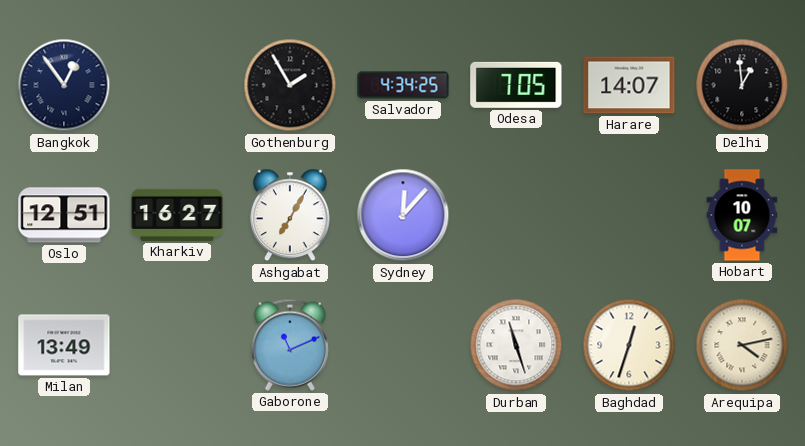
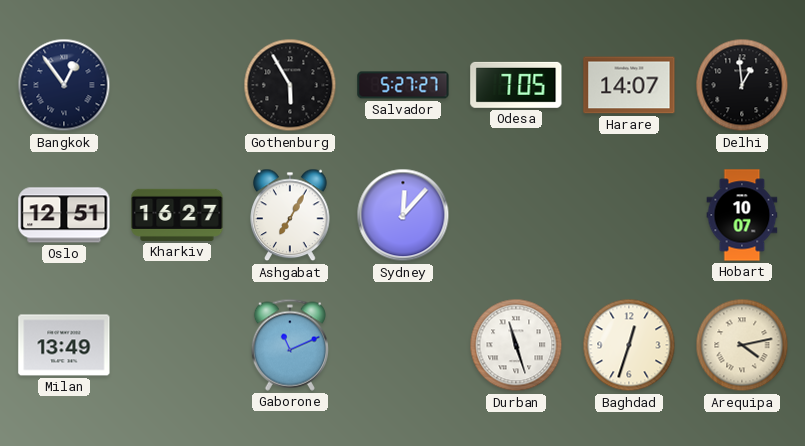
Gothenburg: 1:55 -> 5:55
Salvador: 4:34 -> 5:27
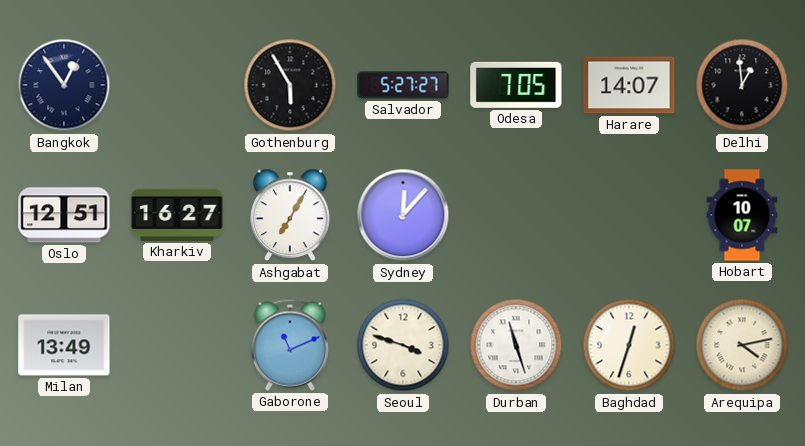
Seoul: none -> 3:48
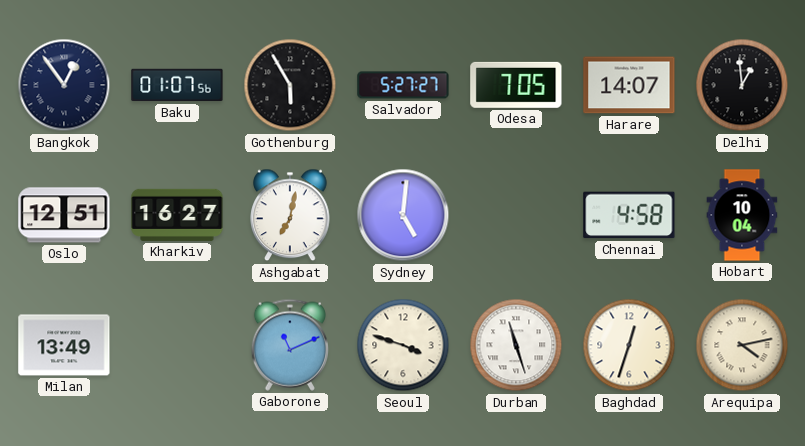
Baku: none -> 01:07
Ashgabat: 7:05 -> 7:02
Sydney: 12:07 -> 5:01
Chennai: none -> 4:58
Hobart: 10:07 -> 10:04
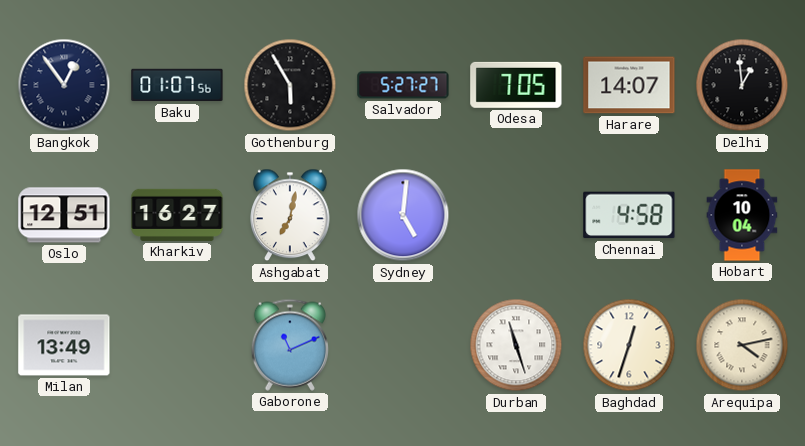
Seoul: 3:48 -> none
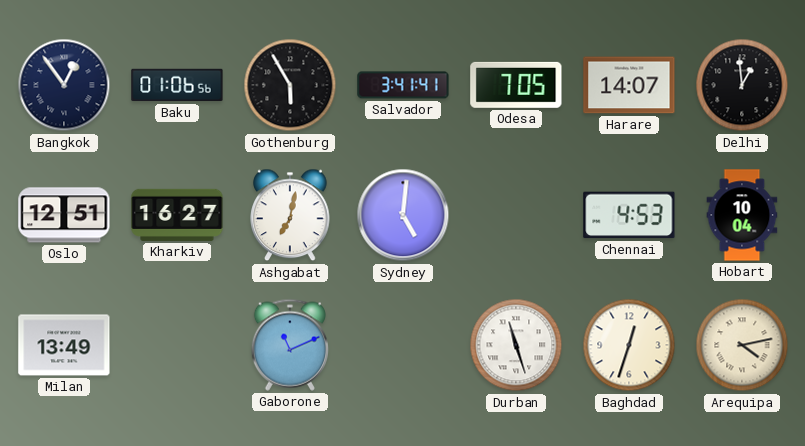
Baku: 01:07 -> 01:06
Salvador: 5:27 -> 3:41
Chennai: 4:58 -> 4:53
